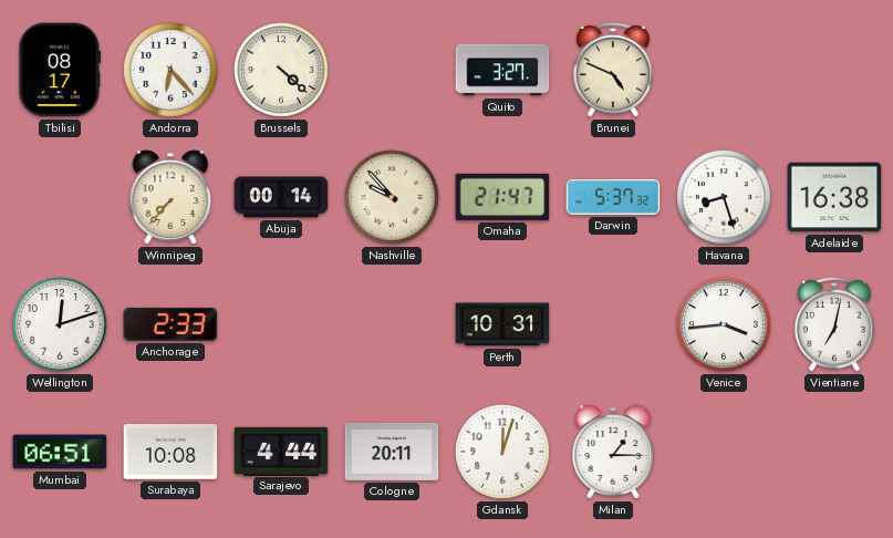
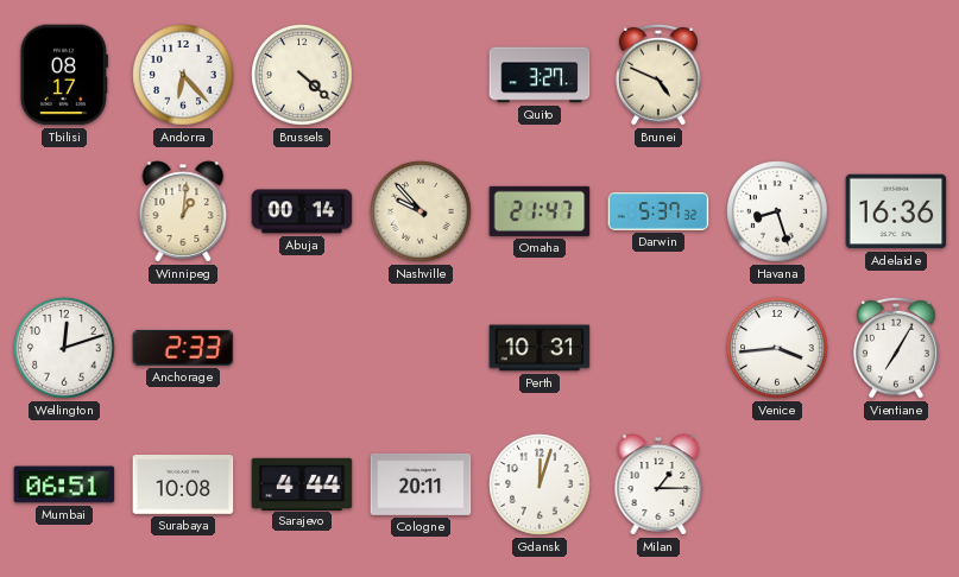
Winnipeg: 7:37 -> 1:01
Adelaide: 16:38 -> 16:36
Vientiane: 7:02 -> 7:05
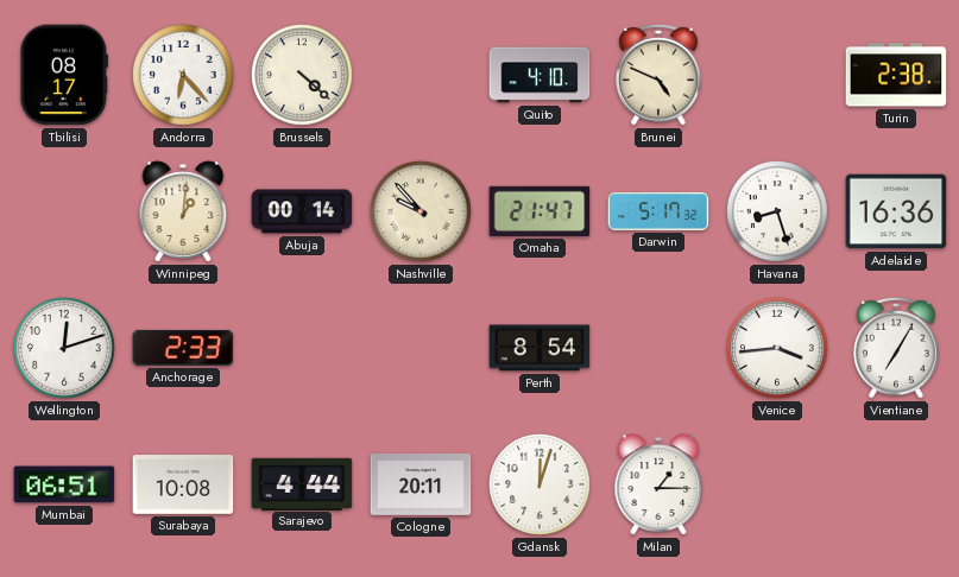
Quito: 3:27 -> 4:10
Turin: none -> 2:38
Darwin: 5:37 -> 5:17
Perth: 10:31 -> 8:54
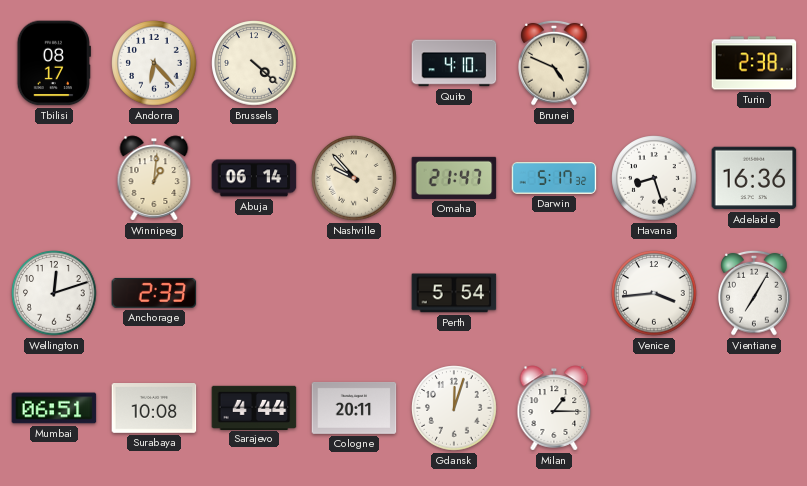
Abuja: 00:14 -> 06:14
Perth: 8:54 -> 5:54
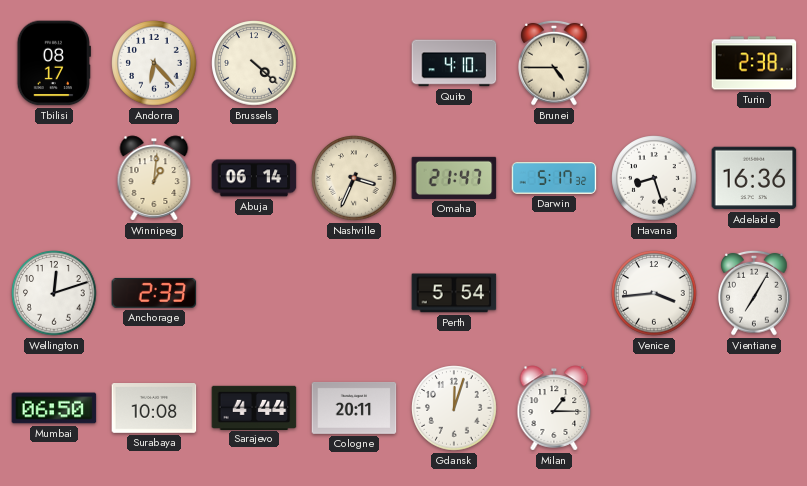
Brunei: 4:49 -> 4:45
Nashville: 9:53 -> 3:34
Mumbai: 06:51 -> 06:50
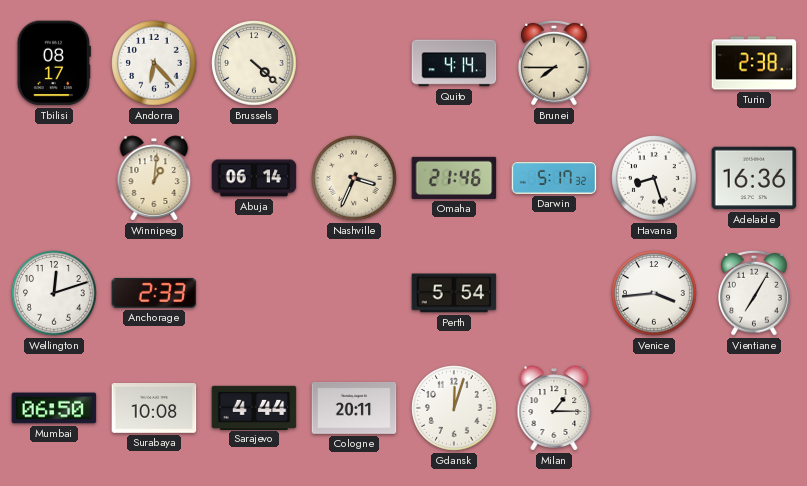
Quito: 4:10 -> 4:14
Brunei: 4:45 -> 7:45
Omaha: 21:47 -> 21:46
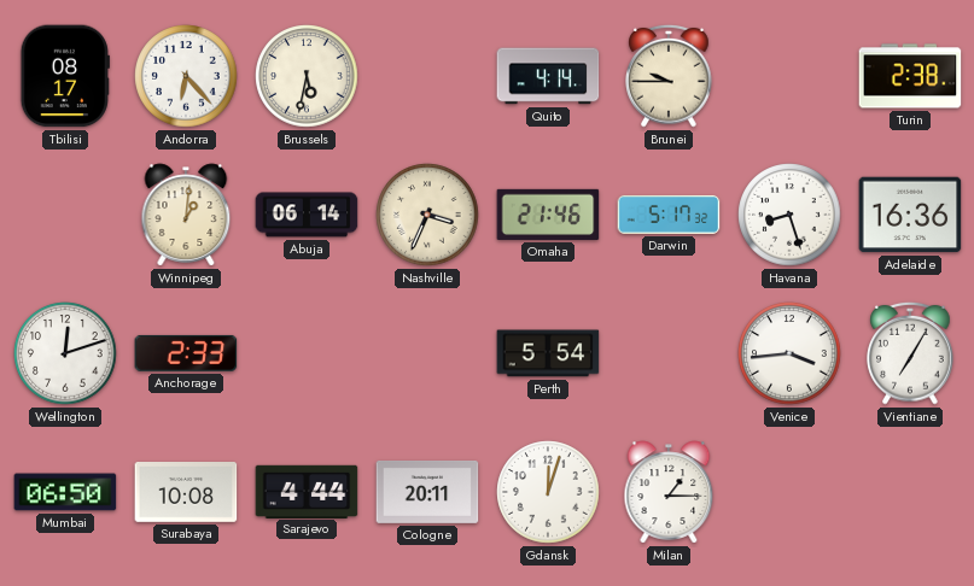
Brussels: 4:22 -> 5:32
Brunei: 7:45 -> 9:45
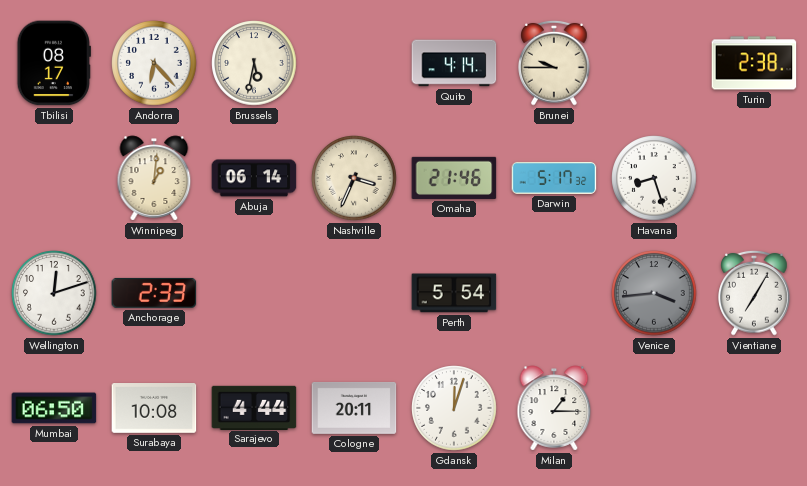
Adelaide: 16:36 -> none
Venice dial: white -> grey
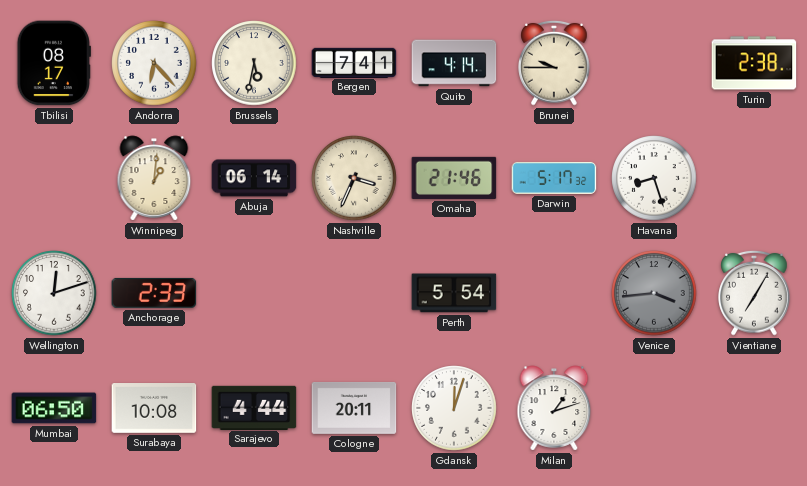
Bergen: none -> 7:41
Milan: 1:15 -> 1:12
